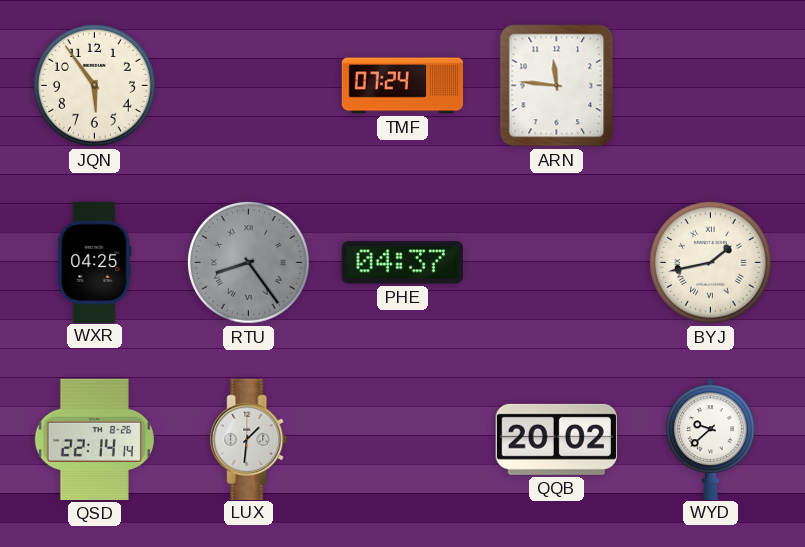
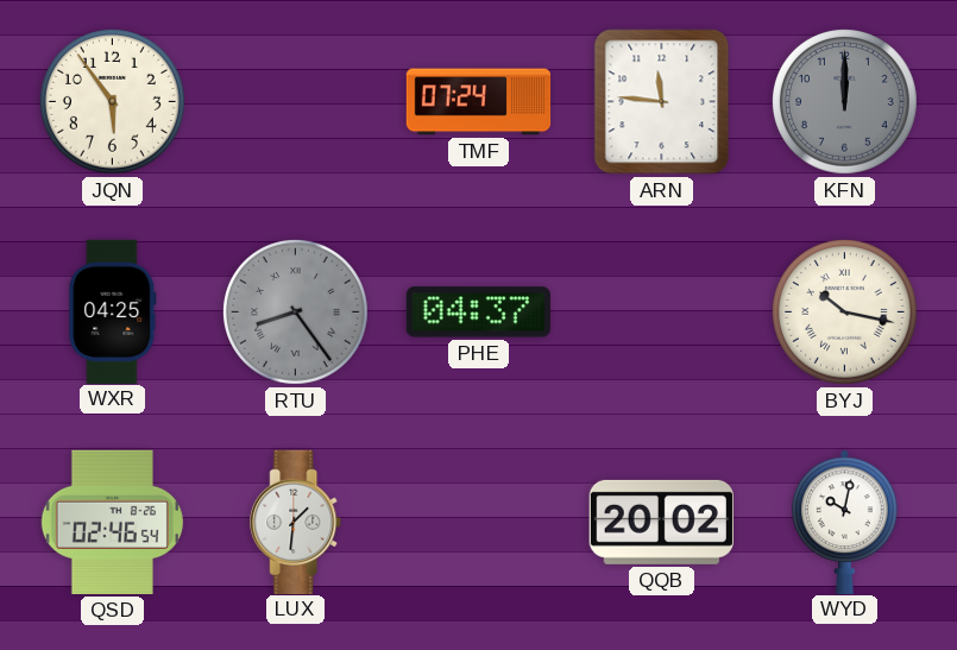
KFN: none -> 12:00
BYJ: 1:43 -> 10:17
QSD: 22:14 -> 02:46
WYD: 9:38 -> 10:02
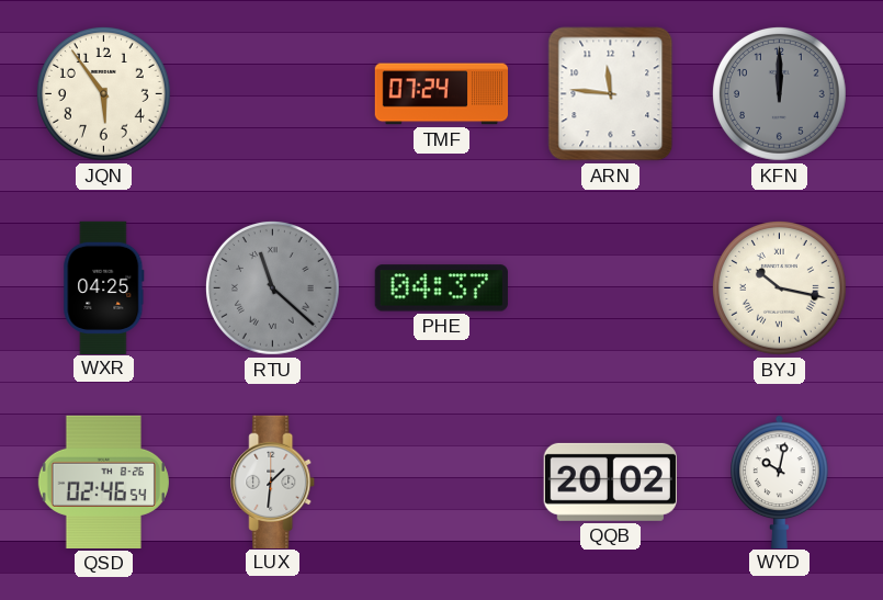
RTU: 8:24 -> 11:22
